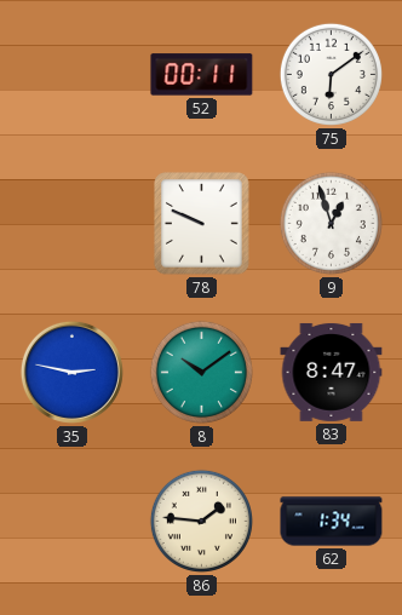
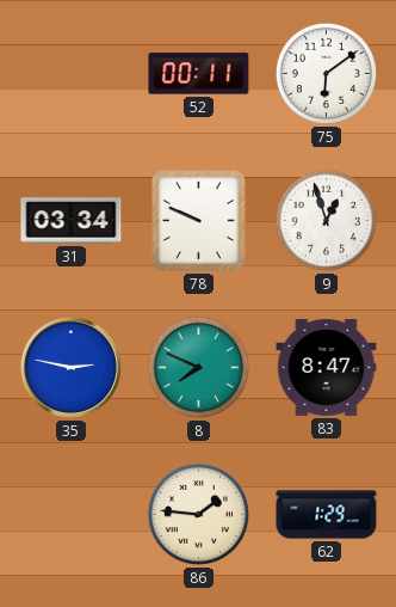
31: none -> 03:34
8: 10:09 -> 7:49
62: 1:34 -> 1:29
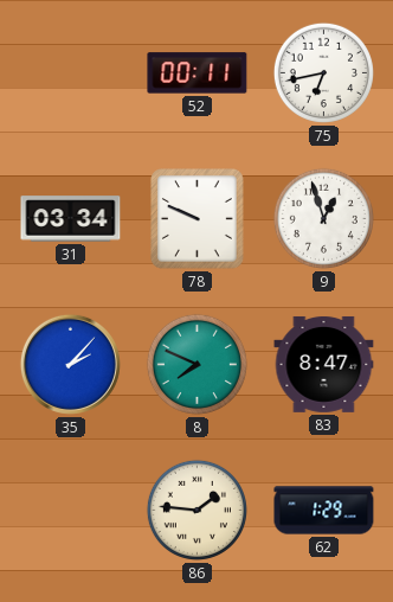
75: 6:09 -> 6:43
35: 2:47 -> 2:07
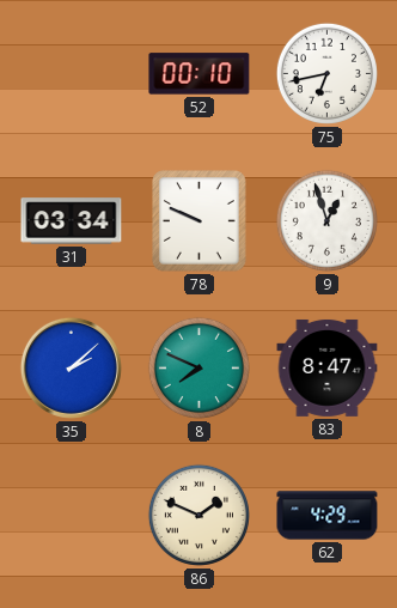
52: 00:11 -> 00:10
35: 2:07 -> 2:08
86: 1:46 -> 1:49
62: 1:29 -> 4:29
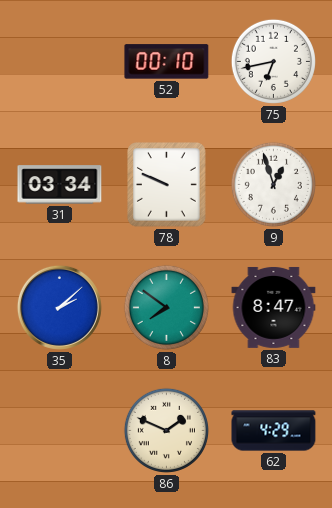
8: 7:49 -> 7:51
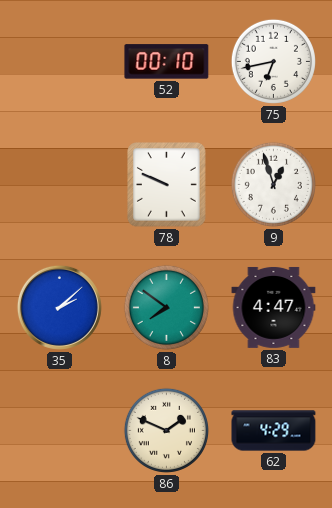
31: 03:34 -> none
83: 8:47 -> 4:47
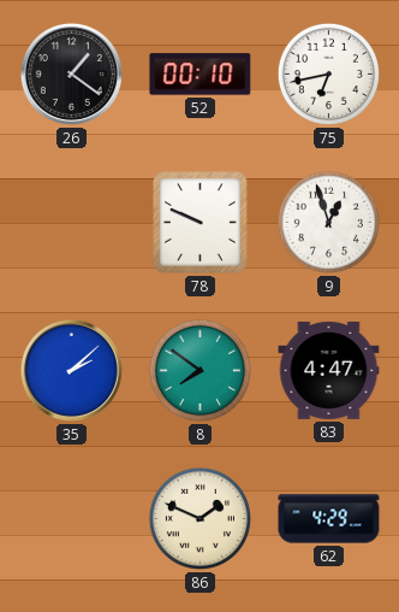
26: none -> 1:21
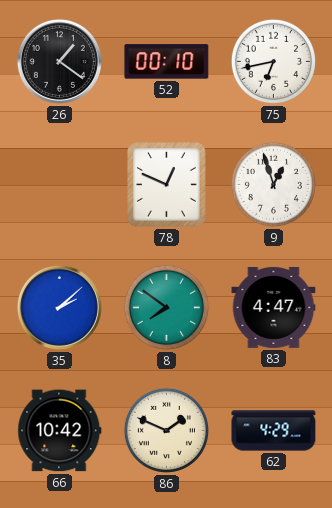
78: 9:49 -> 12:49
66: none -> 10:42
